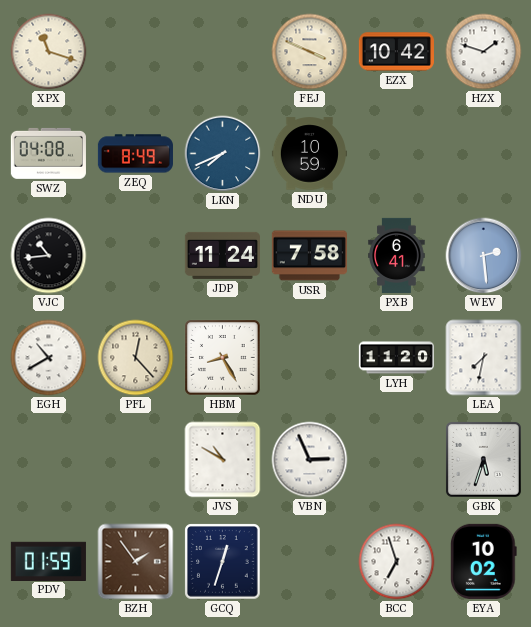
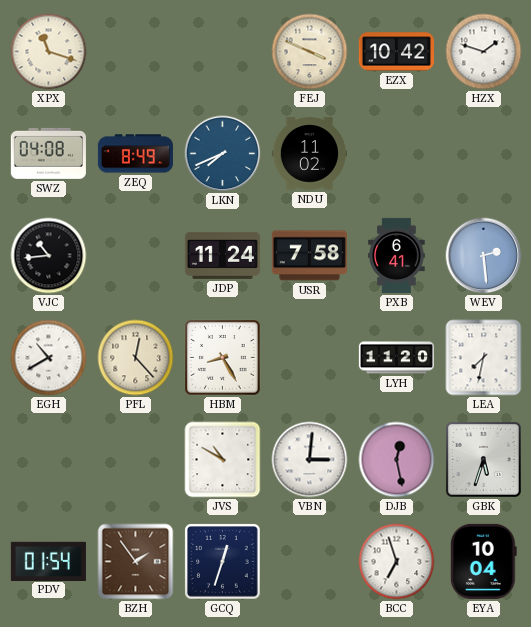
NDU: 10:59 -> 11:02
VBN: 2:56 -> 3:01
DJB: none -> 12:28
PDV: 01:59 -> 01:54
EYA: 10:02 -> 10:04
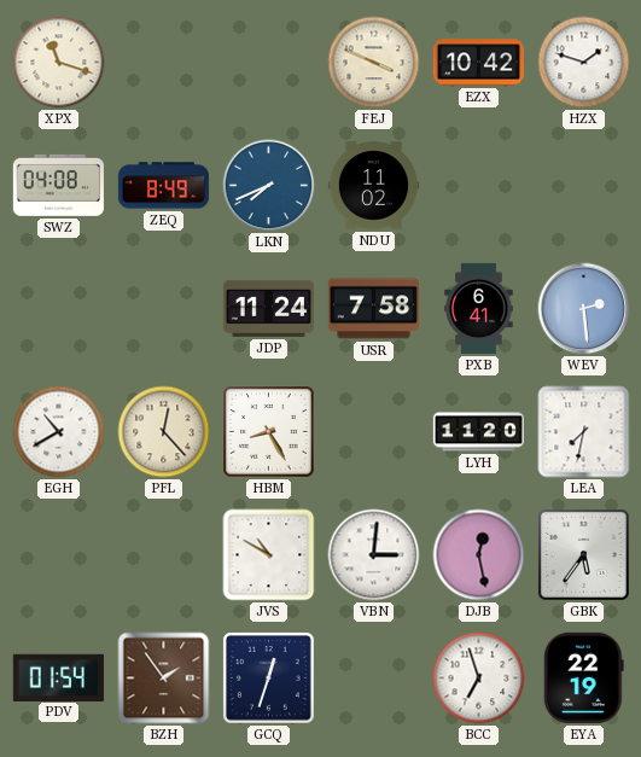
VJC: 10:44 -> none
GBK: 5:33 -> 5:36
EYA: 10:04 -> 22:19
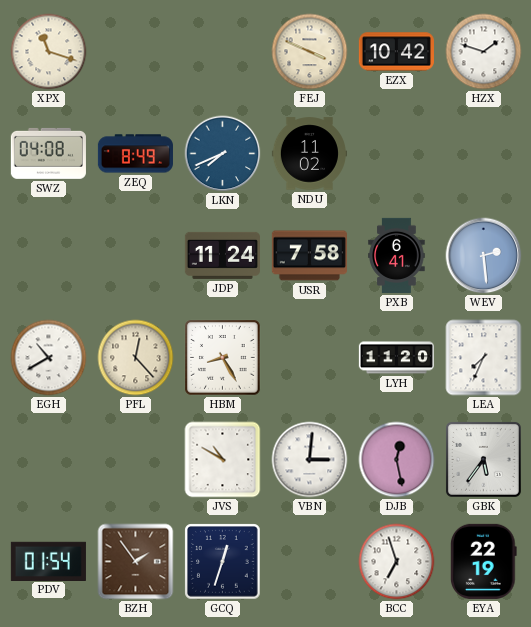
LEA: 7:32 -> 7:34
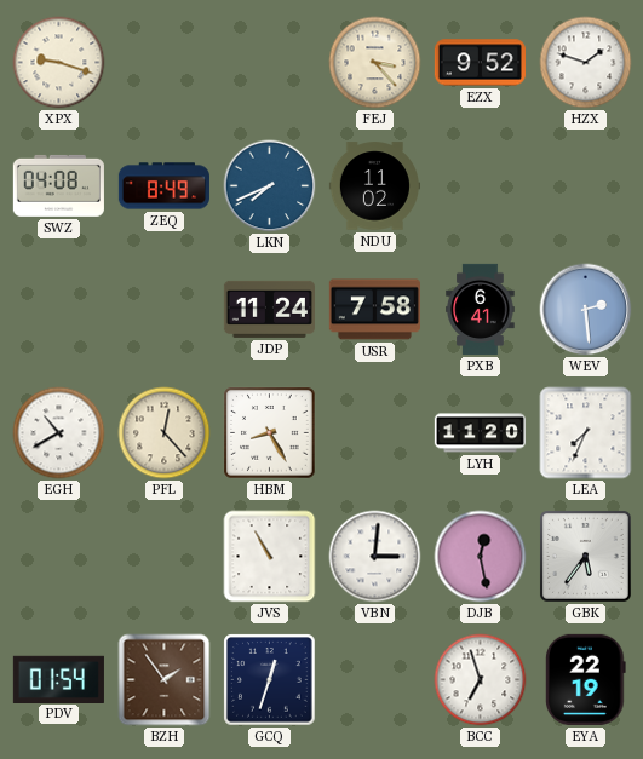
XPX: 11:18 -> 9:18
FEJ: 3:49 -> 3:23
EZX: 10:42 -> 9:52
JVS: 10:50 -> 10:55
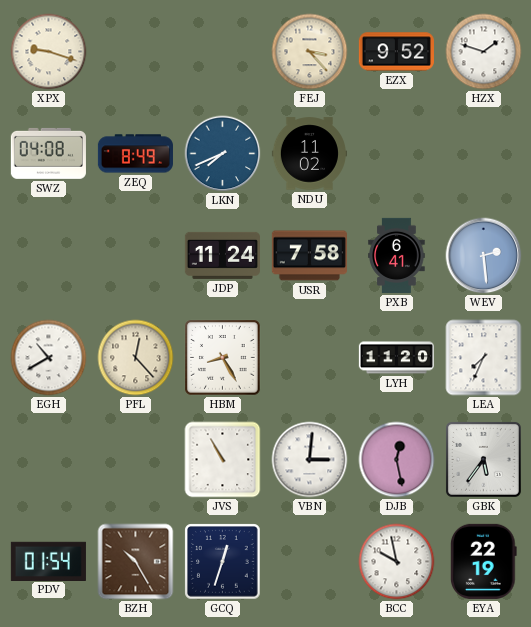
BZH: 1:54 -> 10:25
BCC: 6:57 -> 9:58
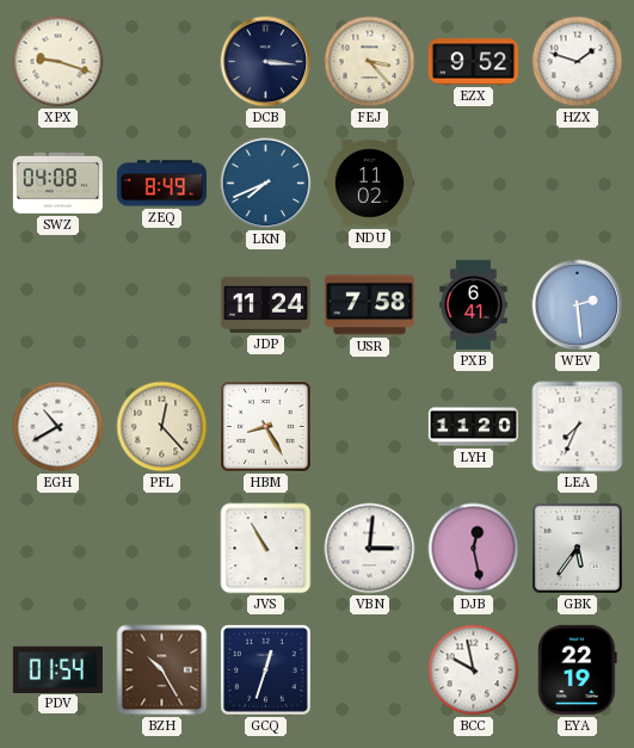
DCB: none -> 3:16
